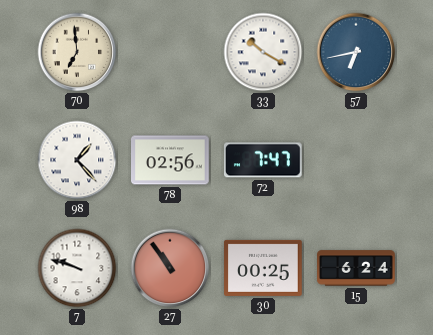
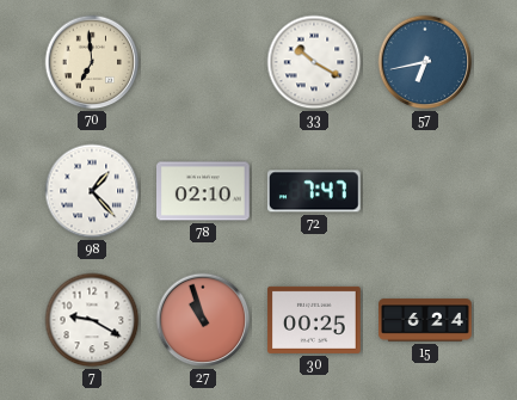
78: 02:56 -> 02:10
7: 9:48 -> 9:20
27: 10:54 -> 10:57
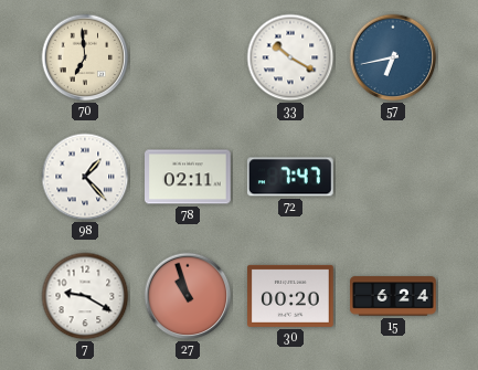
78: 02:10 -> 02:11
30: 00:25 -> 00:20
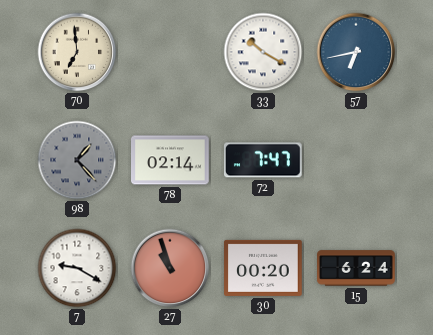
98 dial: white -> grey
78: 02:11 -> 02:14
